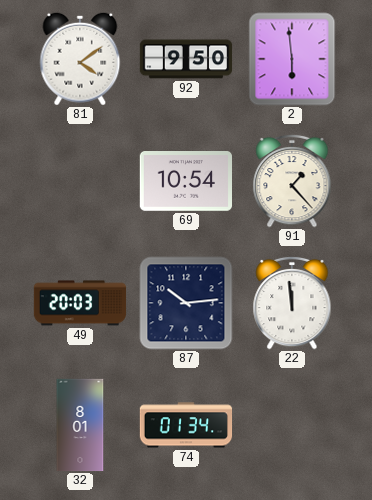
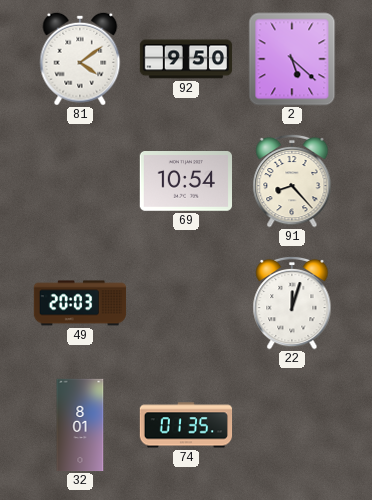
2: 5:59 -> 5:22
91: 1:23 -> 8:23
87: 10:14 -> none
22: 11:59 -> 12:03
74: 01:34 -> 01:35
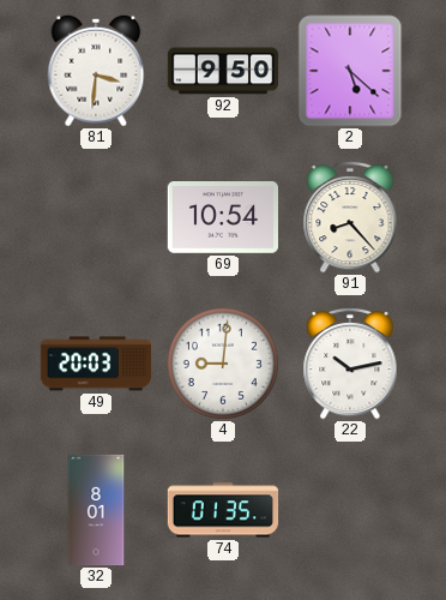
81: 4:09 -> 3:31
4: none -> 9:01
22: 12:03 -> 10:13
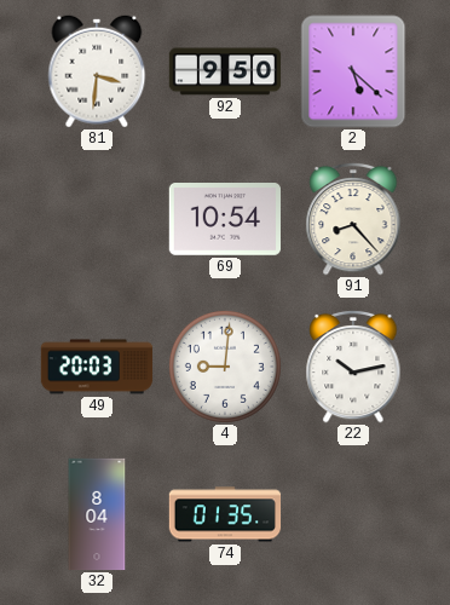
32: 8:01 -> 8:04
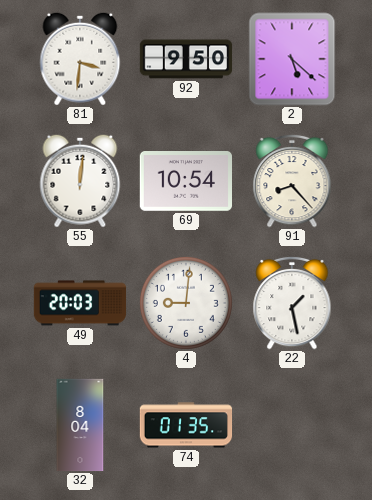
55: none -> 12:01
22: 10:13 -> 1:28
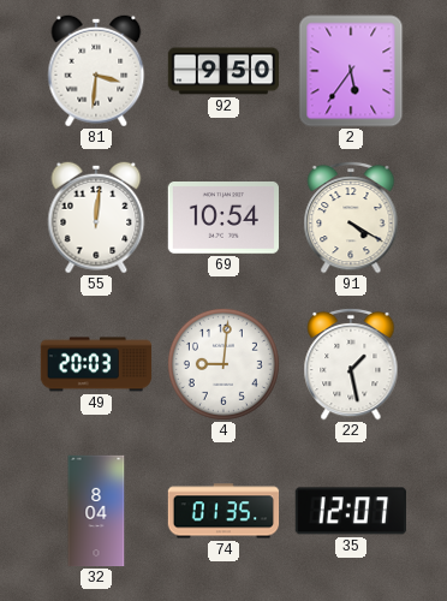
2: 5:22 -> 5:36
91: 8:23 -> 4:20
35: none -> 12:07
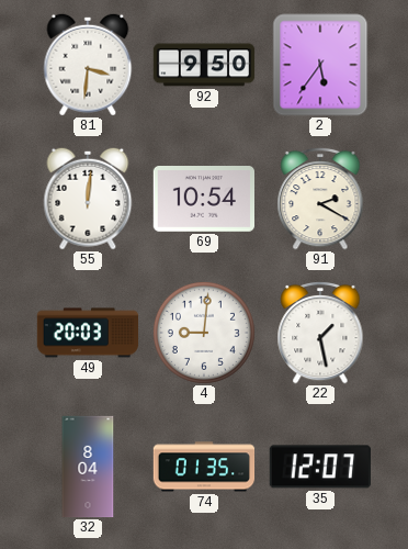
91: 4:20 -> 2:20
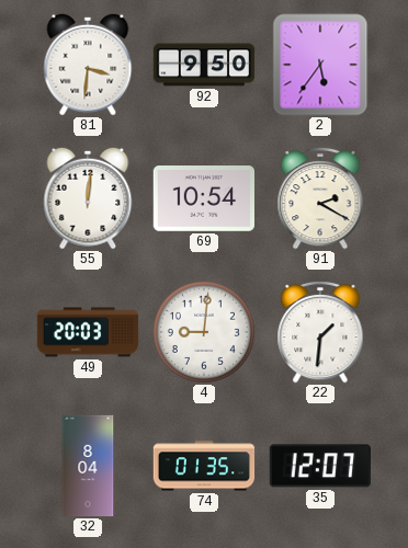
22: 1:28 -> 1:31
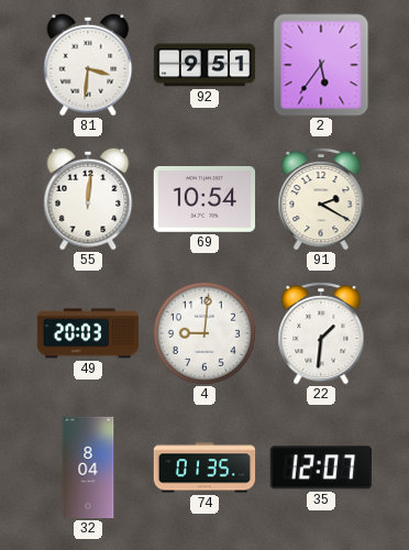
92: 9:50 -> 9:51
